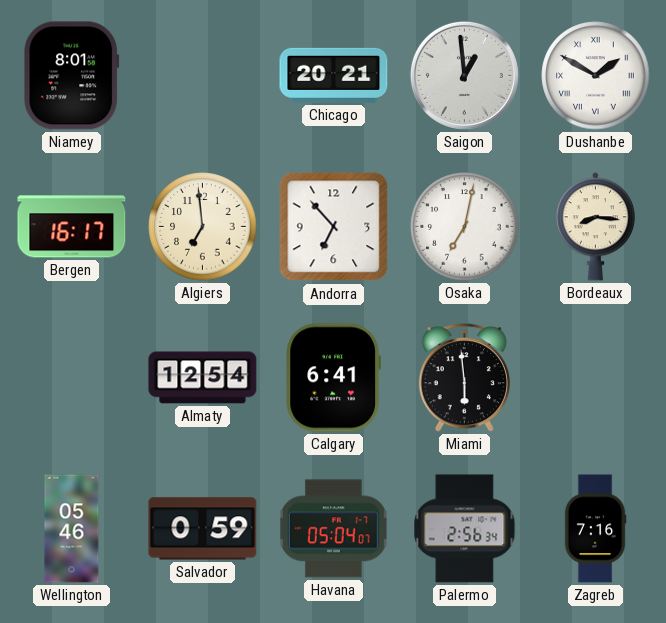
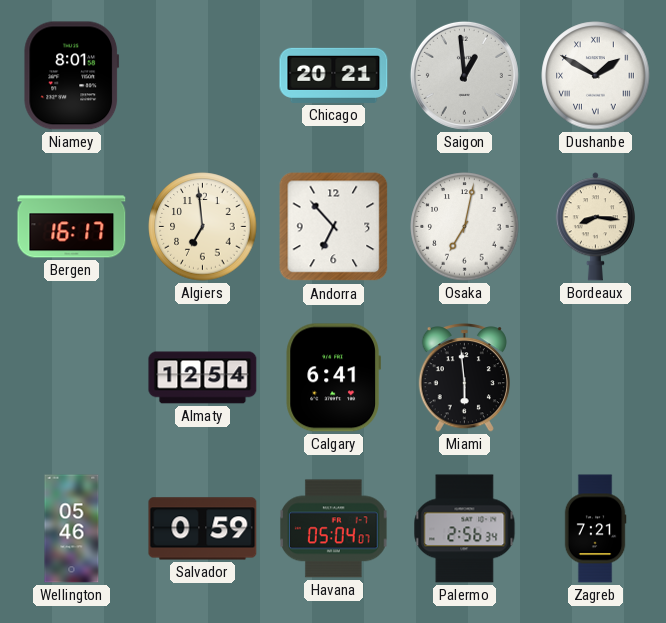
Zagreb: 7:16 -> 7:21
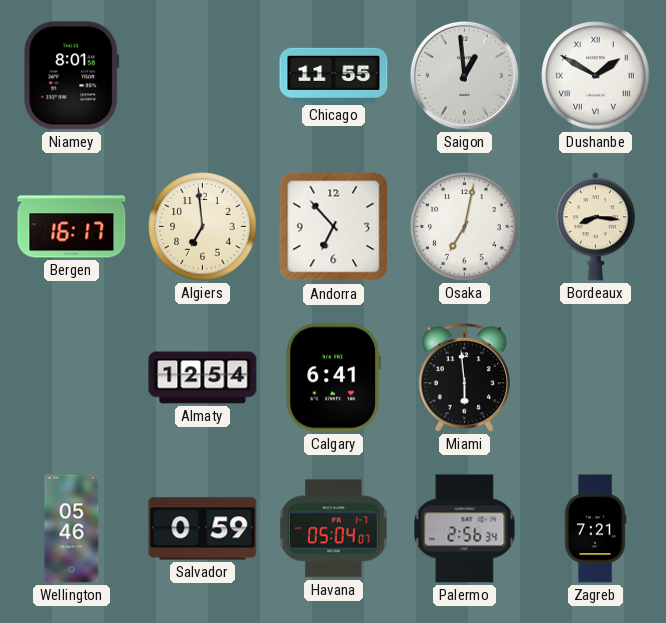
Chicago: 20:21 -> 11:55
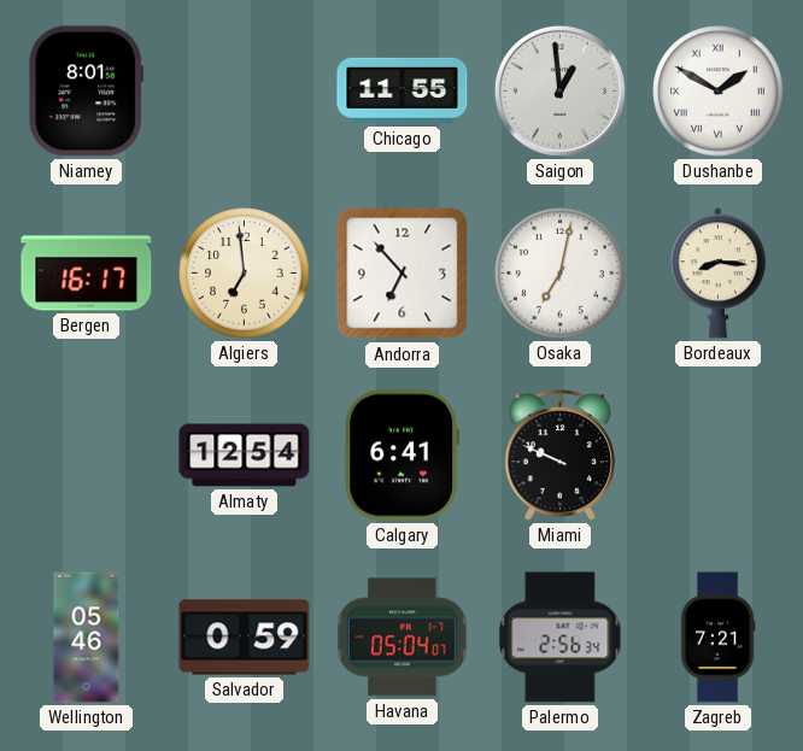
Miami: 5:59 -> 9:49
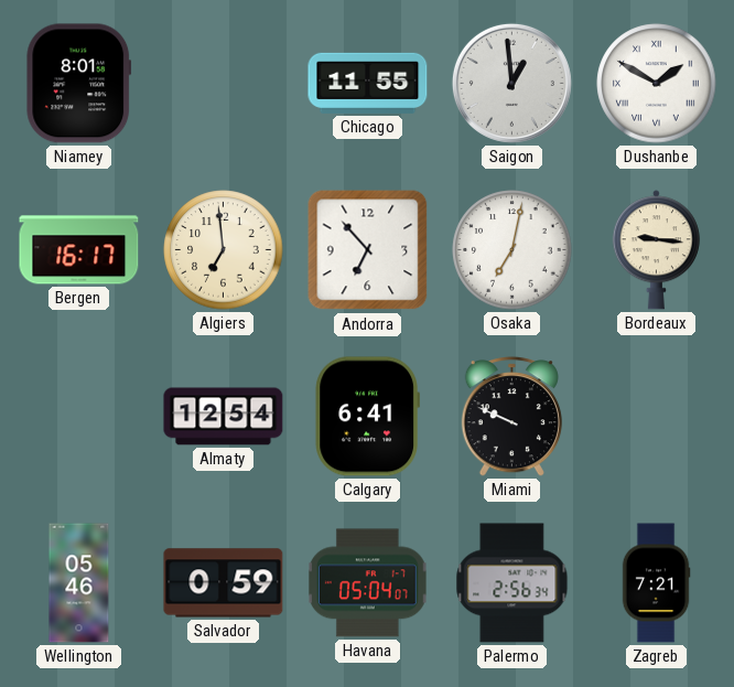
Bordeaux: 8:16 -> 9:16
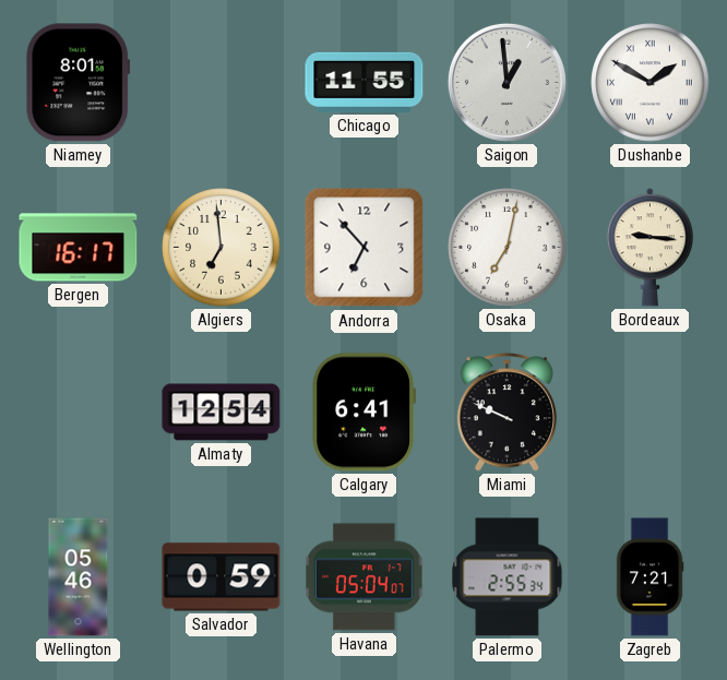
Palermo: 2:56 -> 2:55
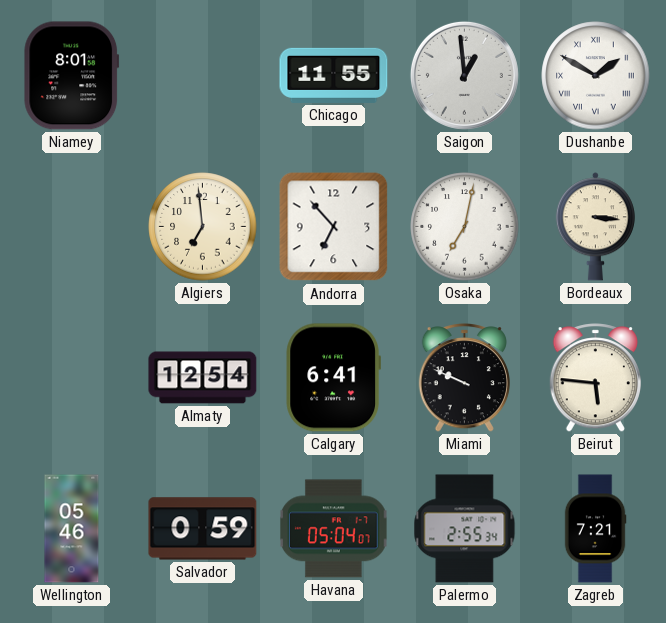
Bergen: 16:17 -> none
Bordeaux: 9:16 -> 3:16
Beirut: none -> 5:46
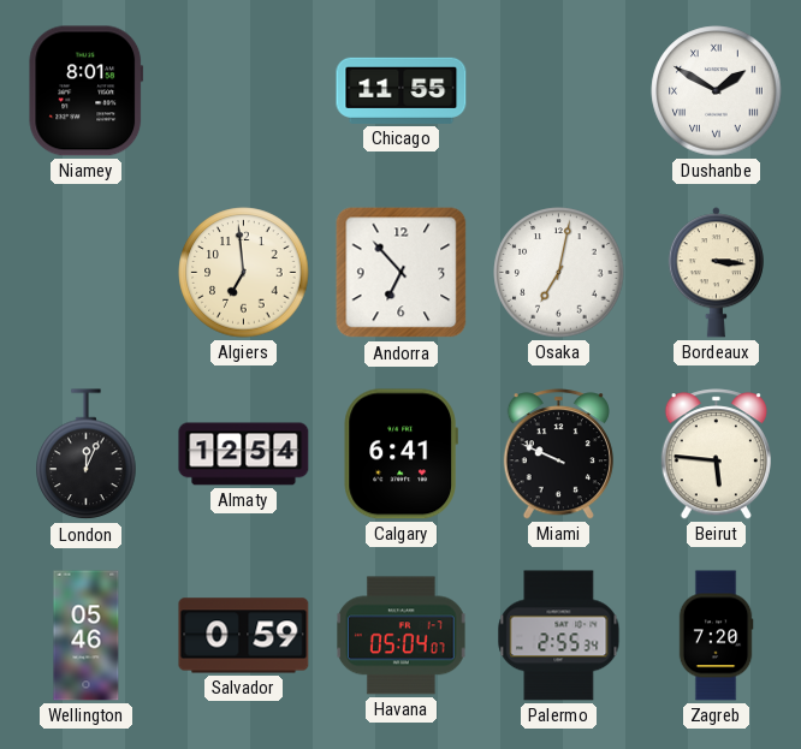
Saigon: 12:59 -> none
London: none -> 12:04
Zagreb: 7:21 -> 7:20
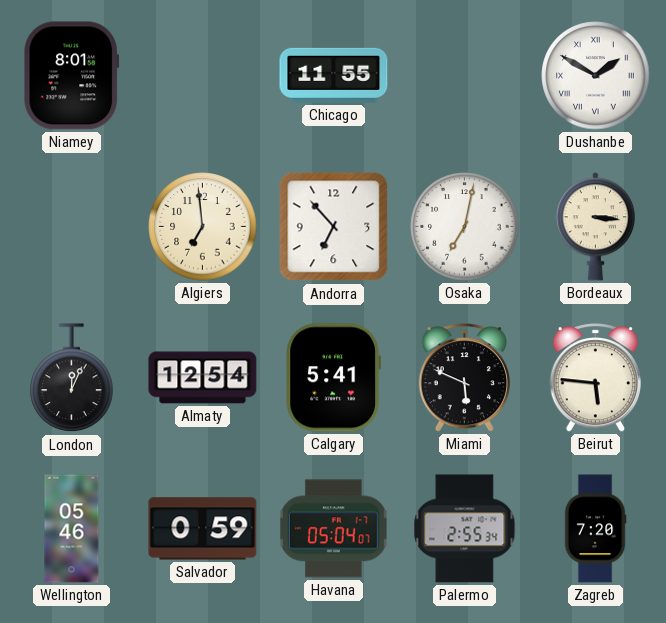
Calgary: 6:41 -> 5:41
Miami: 9:49 -> 5:49
